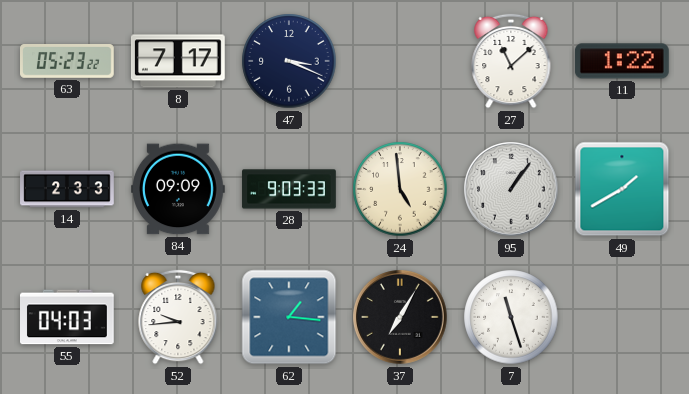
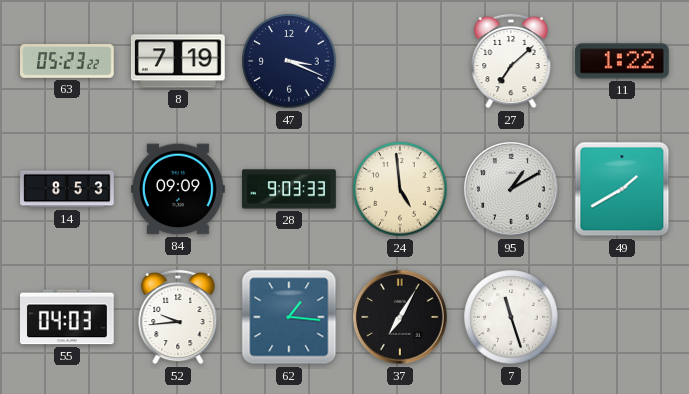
8: 7:17 -> 7:19
27: 11:08 -> 7:08
14: 2:33 -> 8:53
95: 1:06 -> 1:10
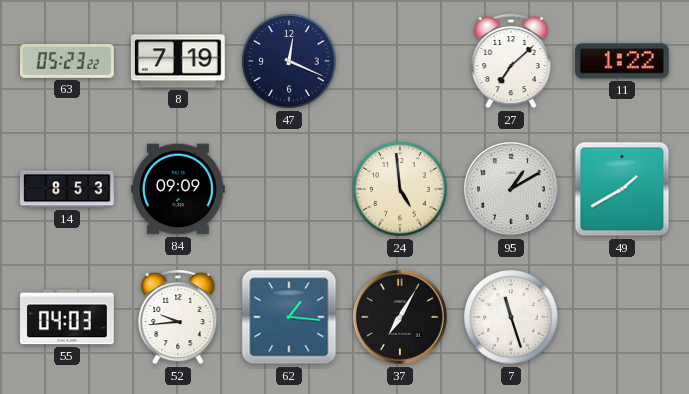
47: 3:19 -> 12:19
28: 9:03 -> none
